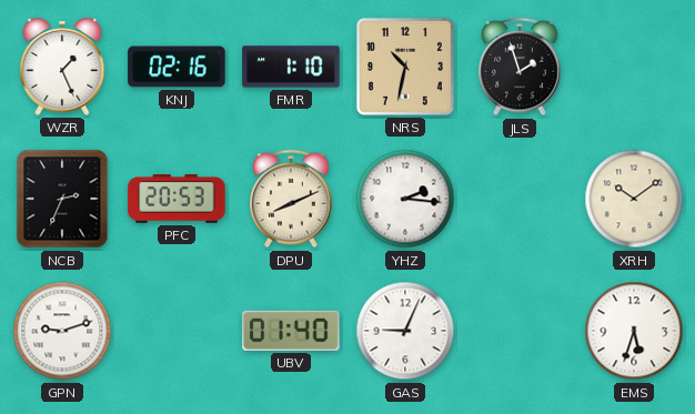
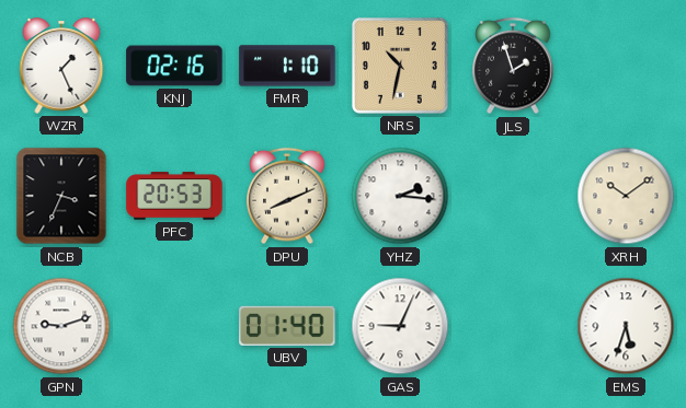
NCB: 2:34 -> 3:34
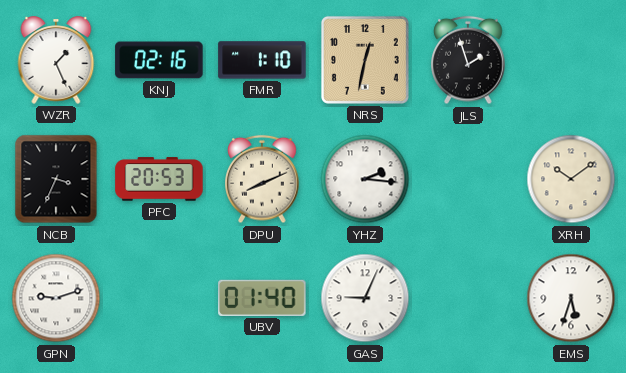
NRS: 10:32 -> 12:32
